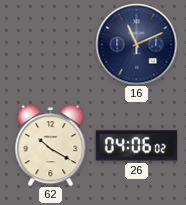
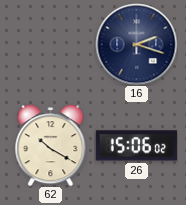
16: 11:11 -> 2:18
26: 04:06 -> 15:06
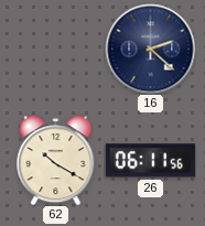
16: 2:18 -> 2:22
26: 15:06 -> 06:11
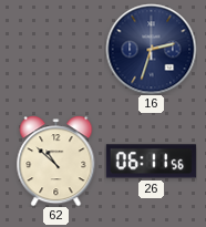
16: 2:22 -> 2:33
62: 10:20 -> 10:52
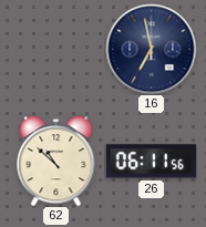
16: 2:33 -> 6:58
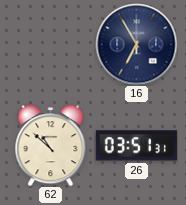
16: 6:58 -> 6:55
26: 06:11 -> 03:51
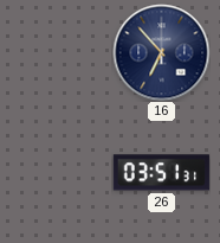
16: 6:55 -> 6:53
62: 10:52 -> none
